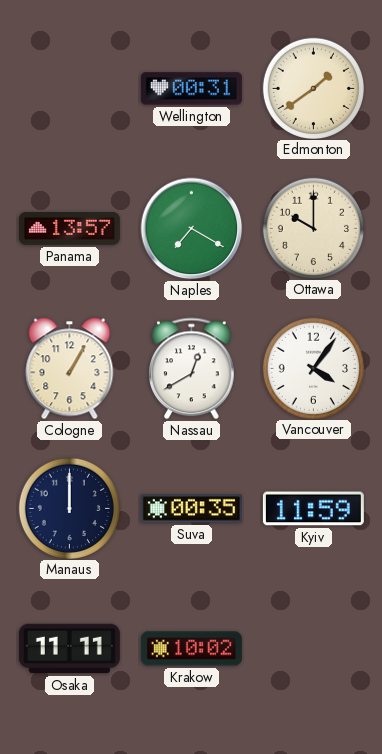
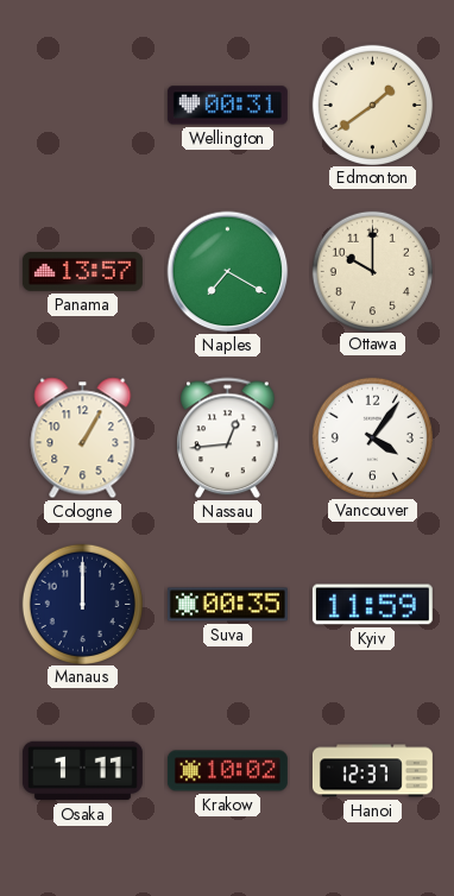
Nassau: 12:40 -> 12:44
Osaka: 11:11 -> 1:11
Hanoi: none -> 12:37
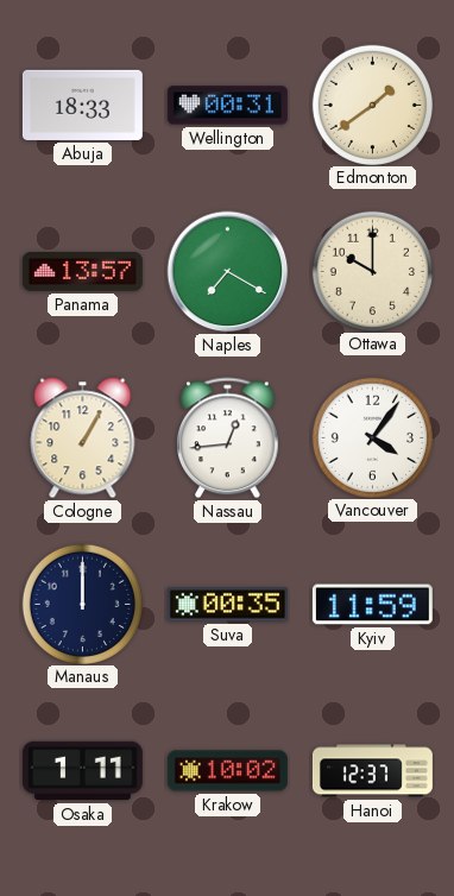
Abuja: none -> 18:33
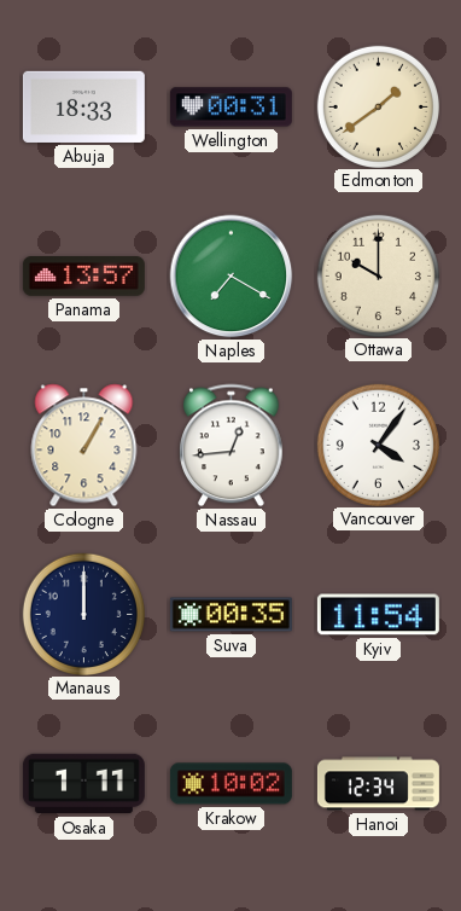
Kyiv: 11:59 -> 11:54
Hanoi: 12:37 -> 12:34
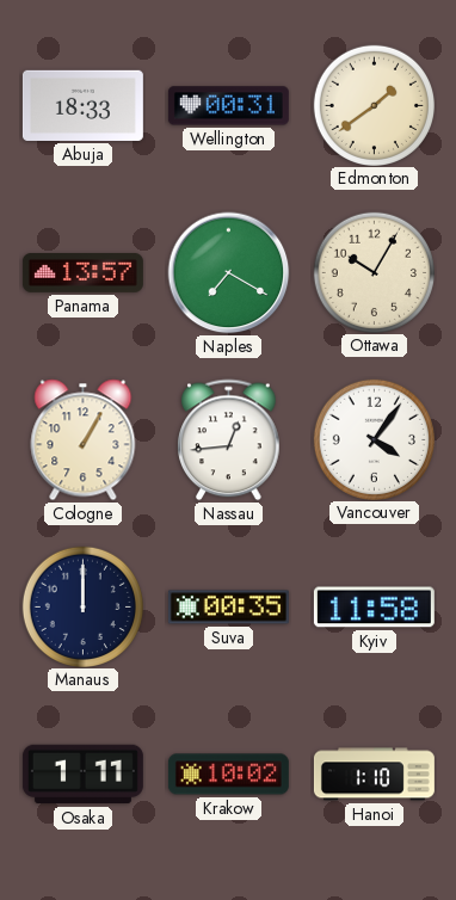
Ottawa: 10:00 -> 10:05
Kyiv: 11:54 -> 11:58
Hanoi: 12:34 -> 1:10
